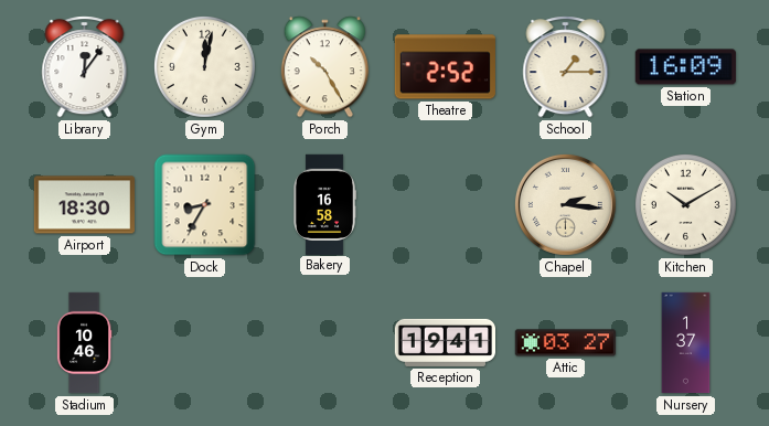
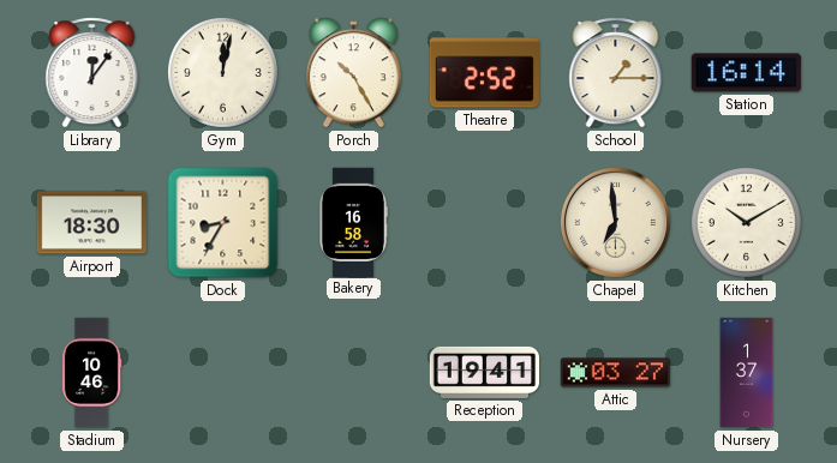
Station: 16:09 -> 16:14
Chapel: 2:16 -> 6:59
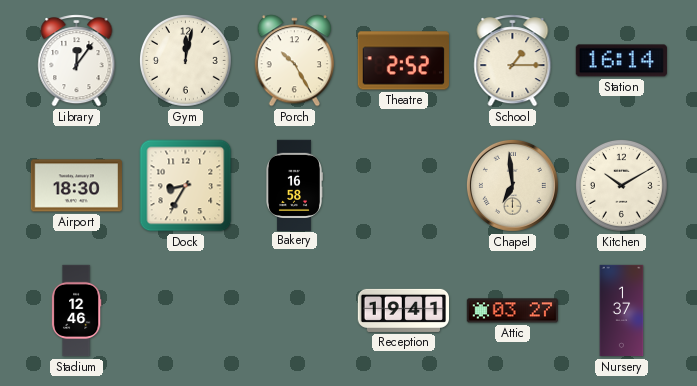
Stadium: 10:46 -> 12:46
